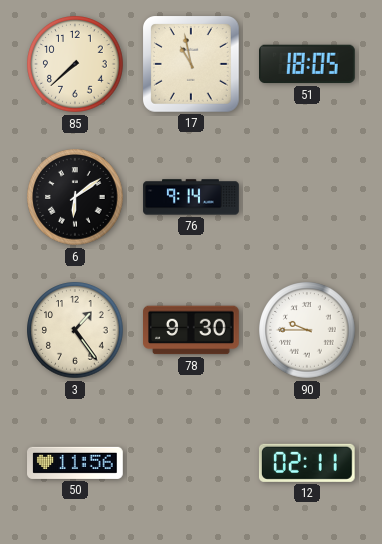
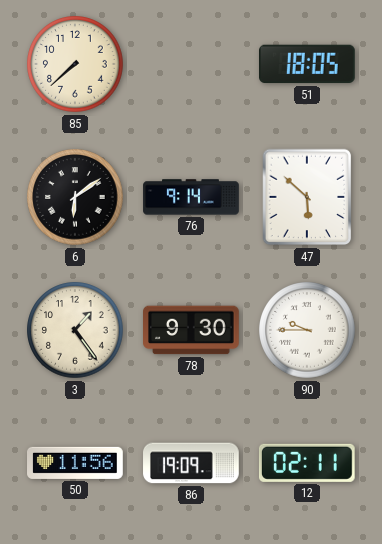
17: 10:58 -> none
47: none -> 5:52
86: none -> 19:09
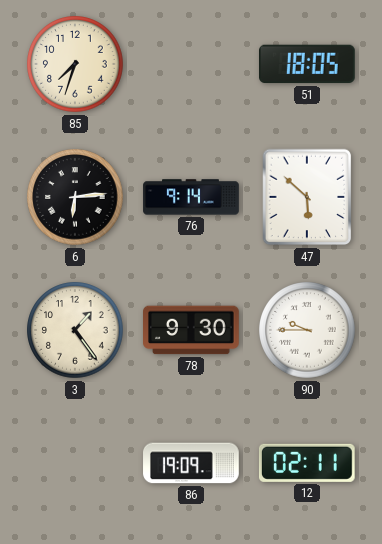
85: 7:38 -> 7:33
6: 6:09 -> 6:14
50: 11:56 -> none
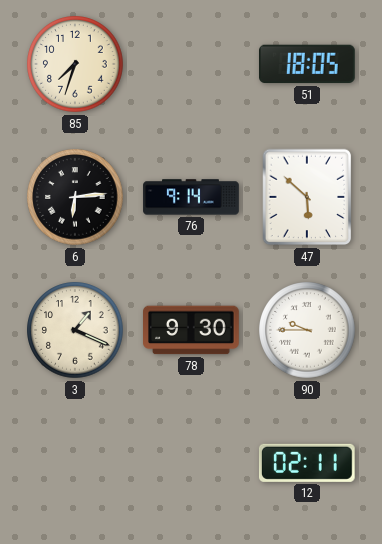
3: 1:24 -> 1:19
86: 19:09 -> none
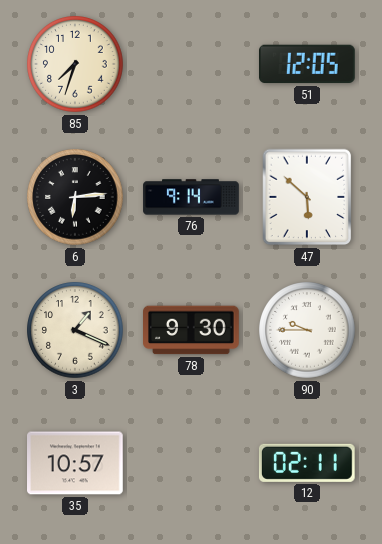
51: 18:05 -> 12:05
35: none -> 10:57
